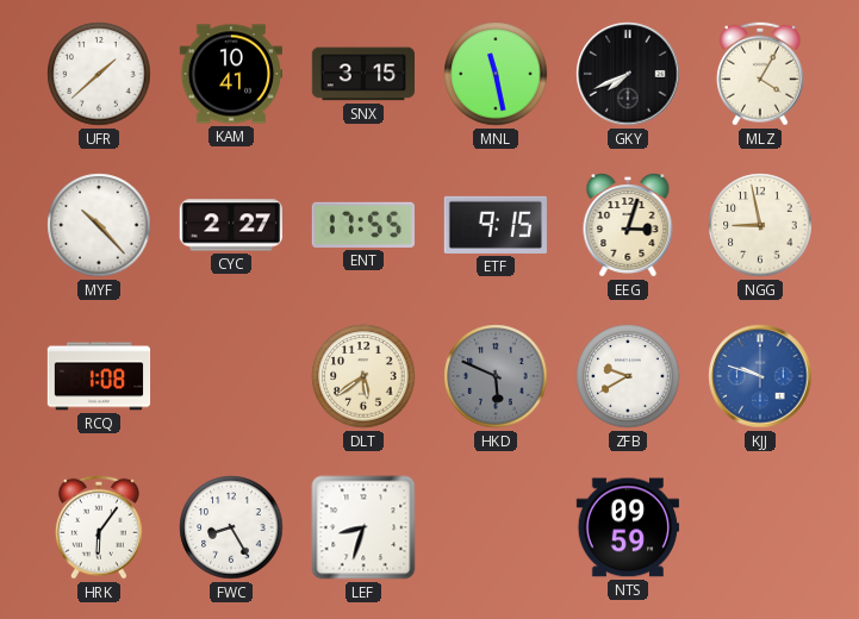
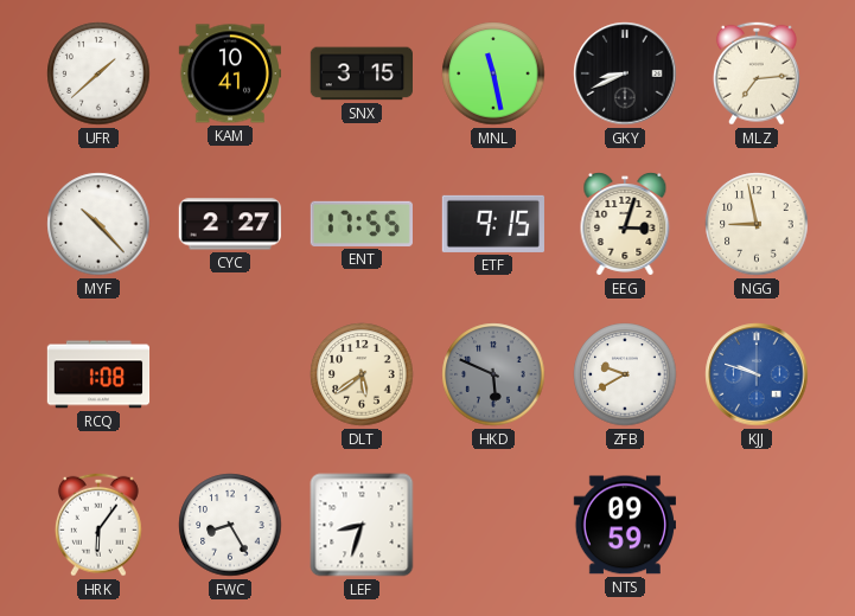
GKY: 7:41 -> 8:41
MLZ: 4:05 -> 7:14
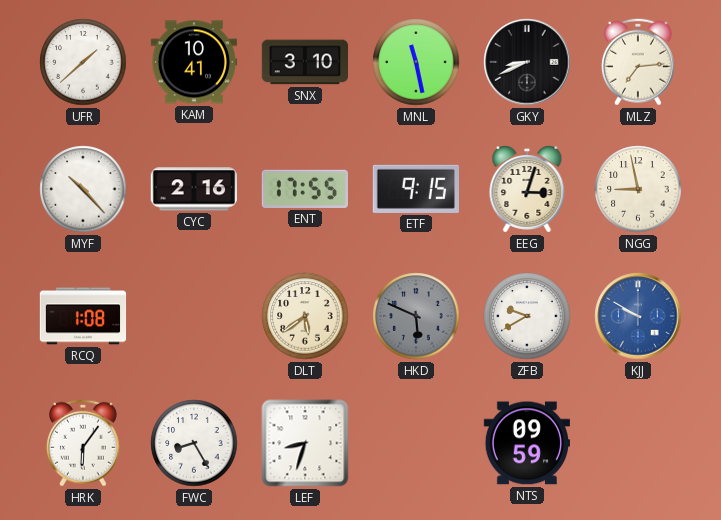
SNX: 3:15 -> 3:10
CYC: 2:27 -> 2:16
KJJ: 9:48 -> 9:50
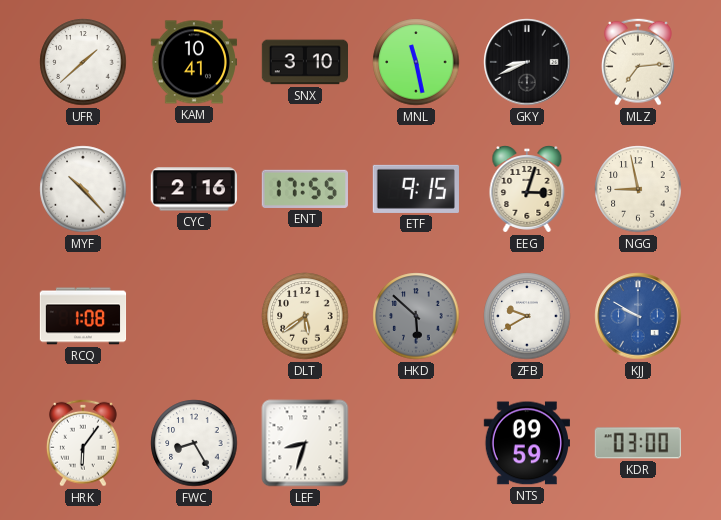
HKD: 5:49 -> 5:52
KDR: none -> 03:00
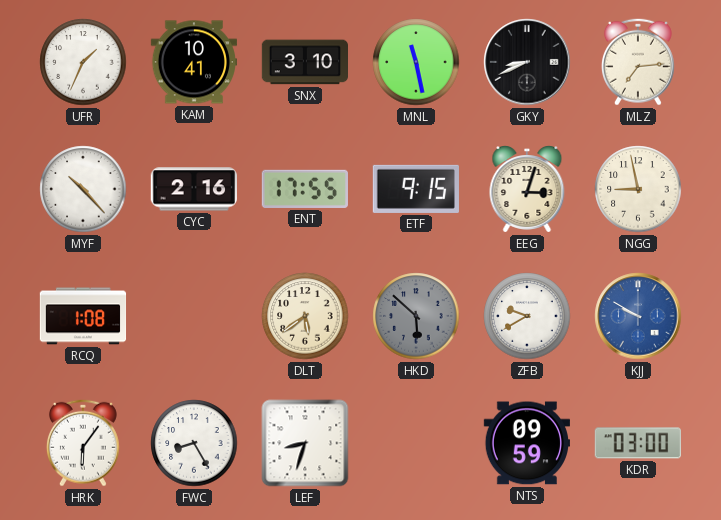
UFR: 1:38 -> 1:34
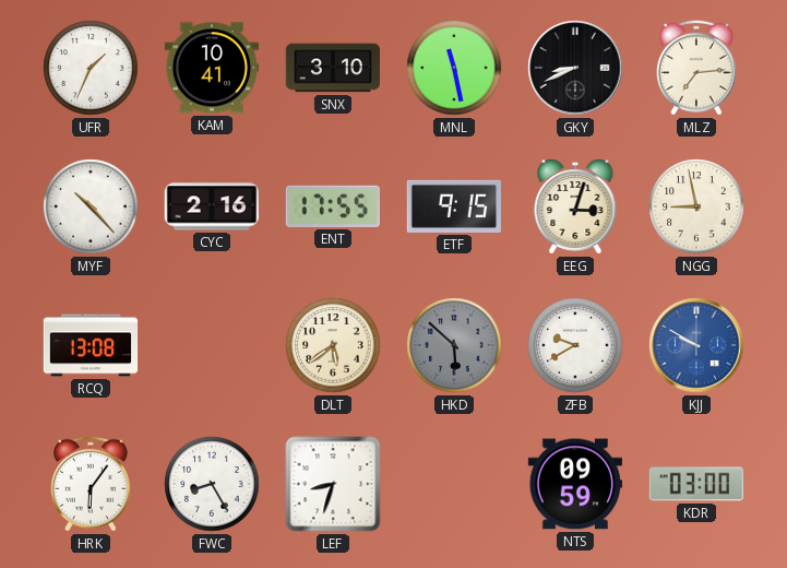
RCQ: 1:08 -> 13:08
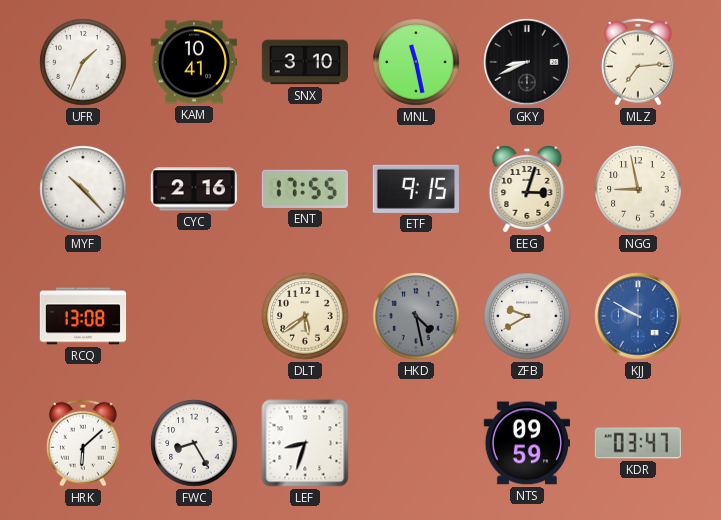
HKD: 5:52 -> 4:28
HRK: 6:06 -> 6:08
KDR: 03:00 -> 03:47
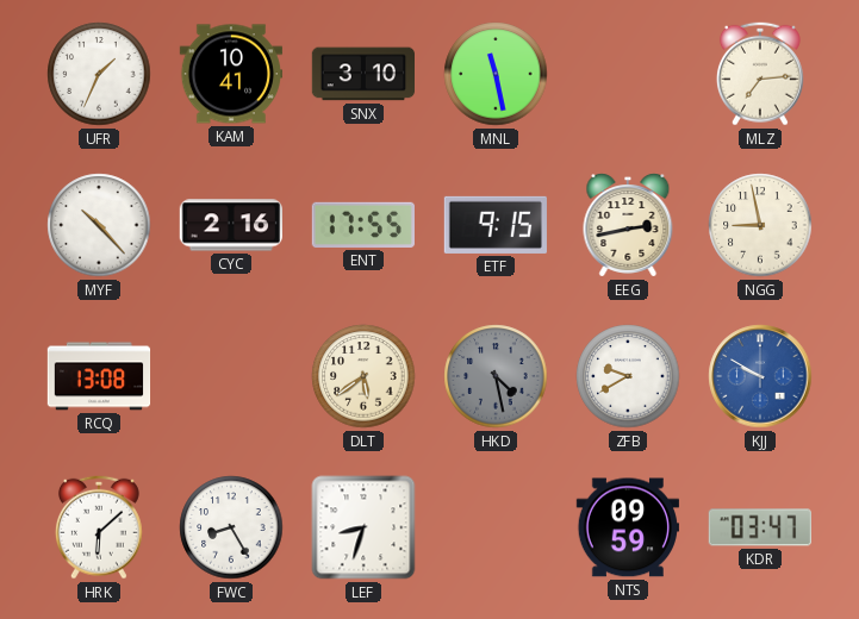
GKY: 8:41 -> none
EEG: 3:03 -> 2:43
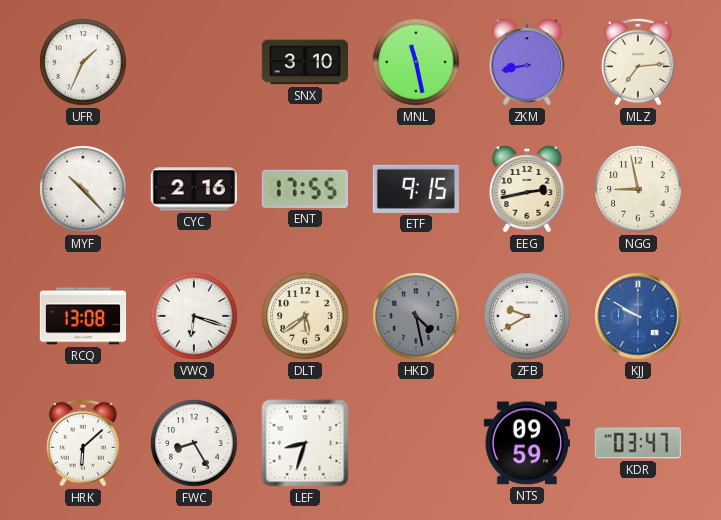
KAM: 10:41 -> none
ZKM: none -> 8:43
VWQ: none -> 6:18
